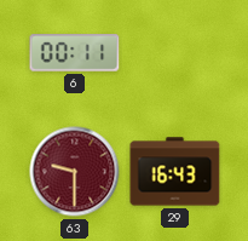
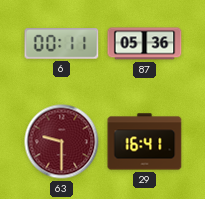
87: none -> 05:36
29: 16:43 -> 16:41
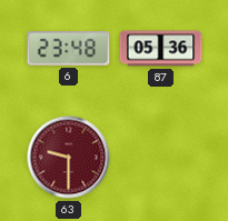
6: 00:11 -> 23:48
29: 16:41 -> none
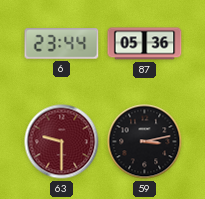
6: 23:48 -> 23:44
59: none -> 3:13
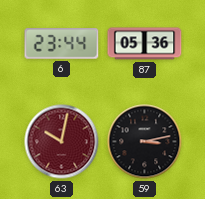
63: 9:30 -> 10:02
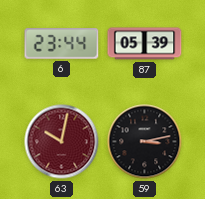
87: 05:36 -> 05:39
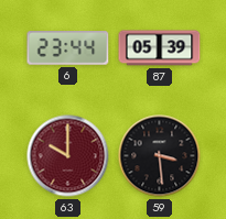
63: 10:02 -> 10:00
59: 3:13 -> 3:29
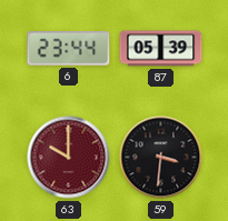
59: 3:29 -> 3:31
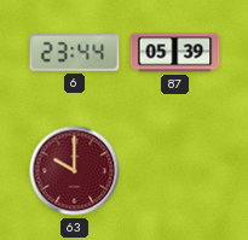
59: 3:31 -> none
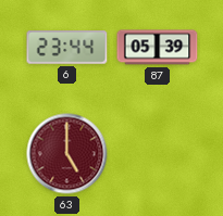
63: 10:00 -> 5:00
